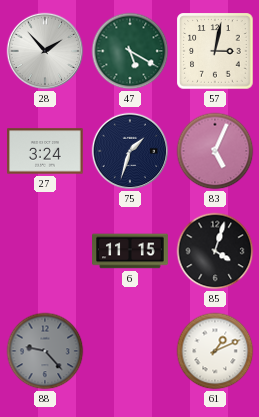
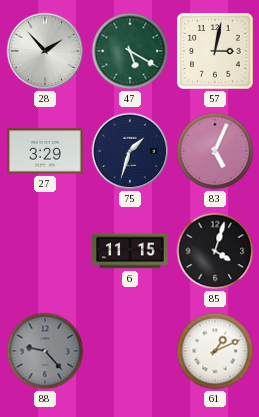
27: 3:24 -> 3:29
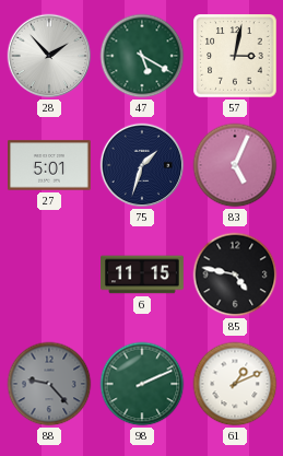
27: 3:29 -> 5:01
85: 4:03 -> 4:47
98: none -> 2:11
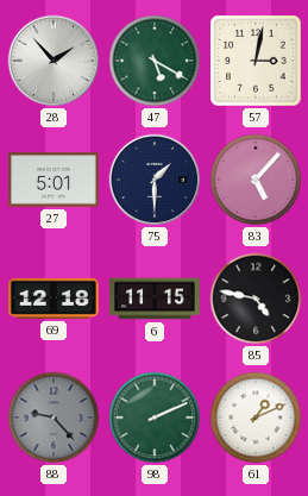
75: 1:33 -> 1:30
83: 5:04 -> 5:07
69: none -> 12:18
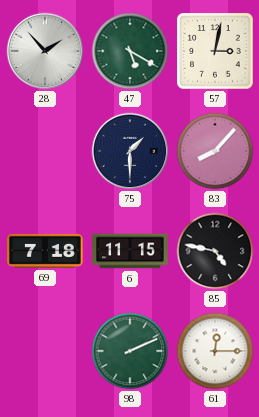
27: 5:01 -> none
83: 5:07 -> 8:07
69: 12:18 -> 7:18
88: 9:23 -> none
61: 1:11 -> 12:15
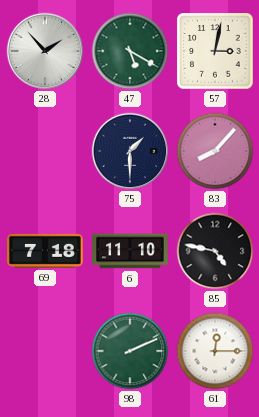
6: 11:15 -> 11:10
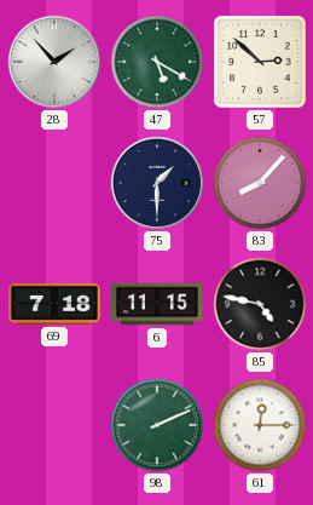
57: 3:02 -> 2:52
6: 11:10 -> 11:15
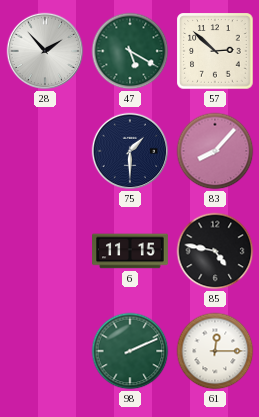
69: 7:18 -> none
